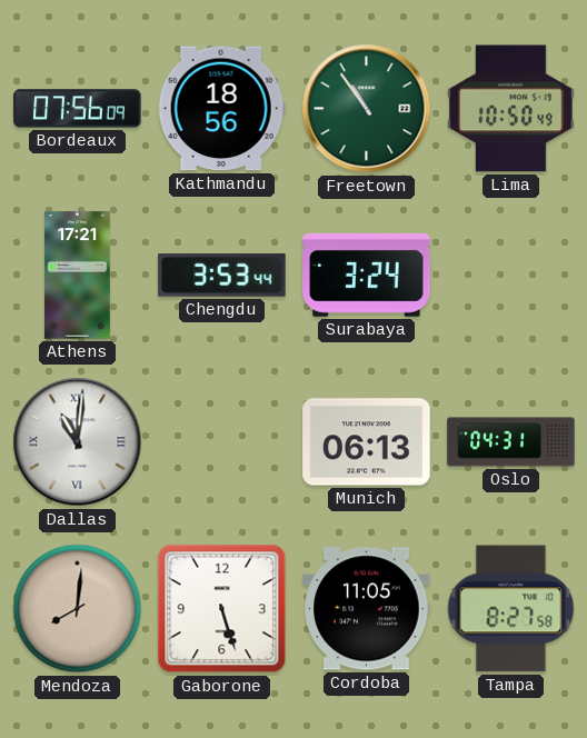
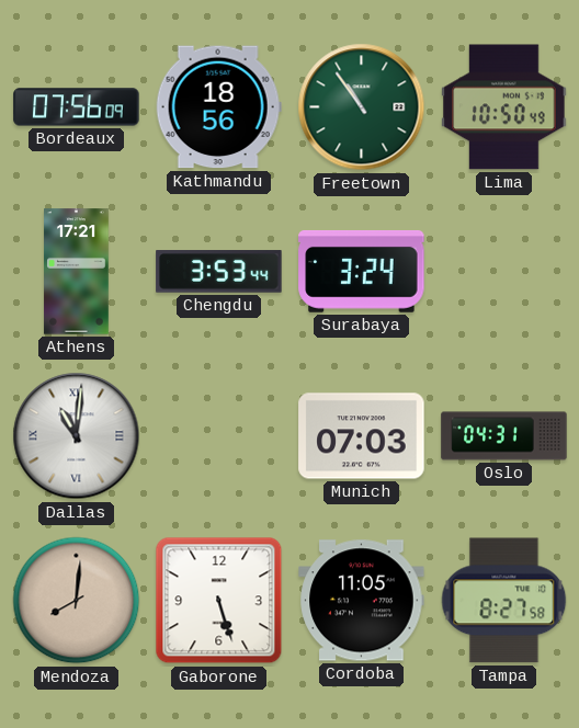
Munich: 06:13 -> 07:03
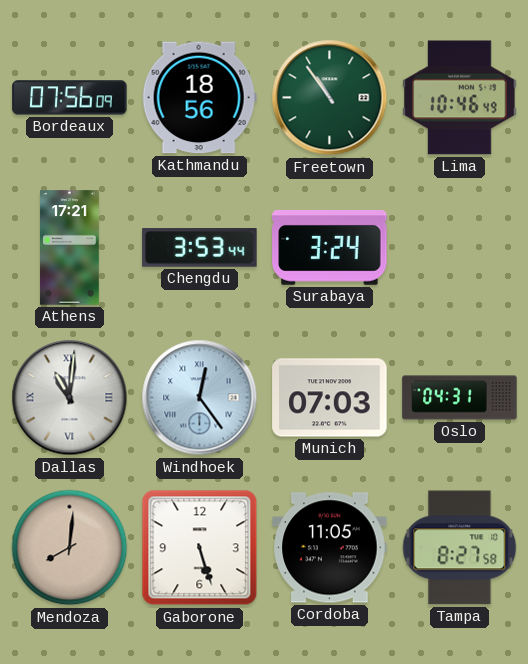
Lima: 10:50 -> 10:46
Windhoek: none -> 12:24
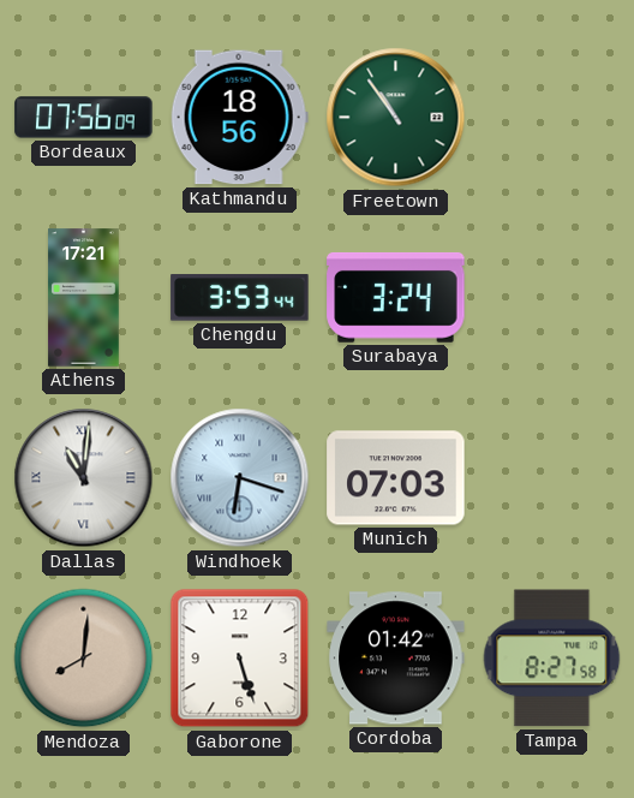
Lima: 10:46 -> none
Windhoek: 12:24 -> 6:18
Oslo: 04:31 -> none
Cordoba: 11:05 -> 01:42
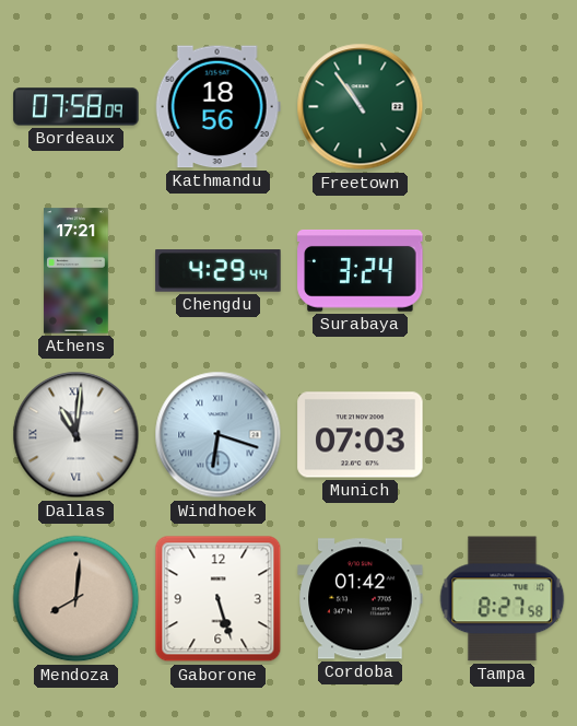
Bordeaux: 07:56 -> 07:58
Chengdu: 3:53 -> 4:29
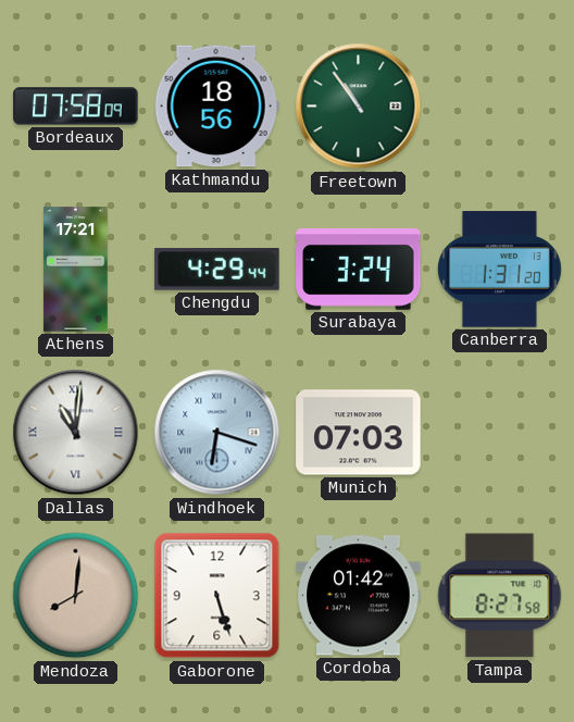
Canberra: none -> 1:31
